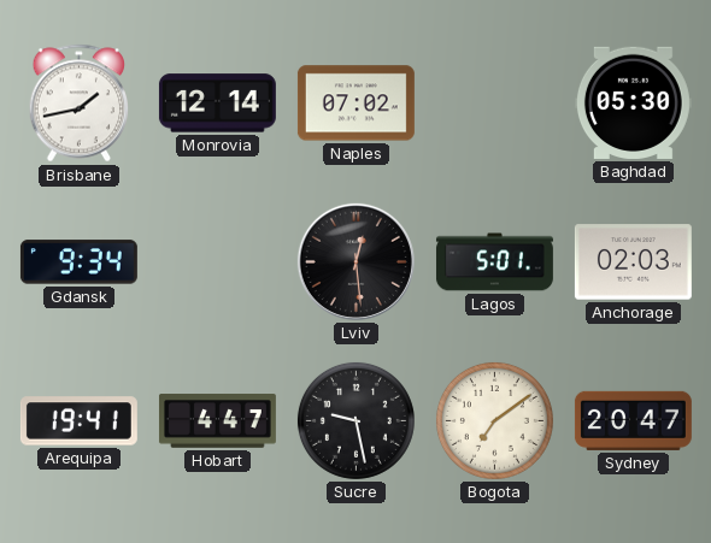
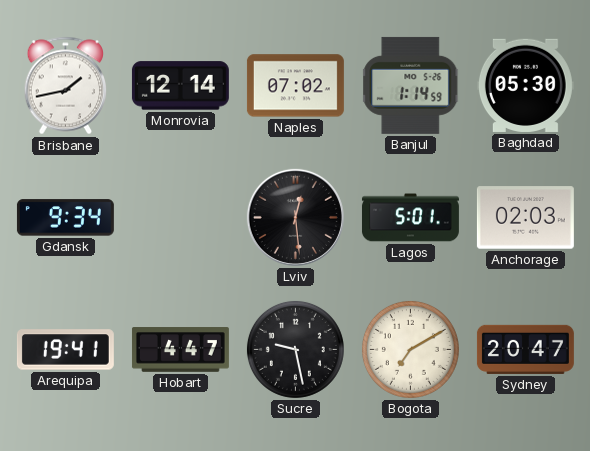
Banjul: none -> 1:14
Bogota: 7:09 -> 7:10
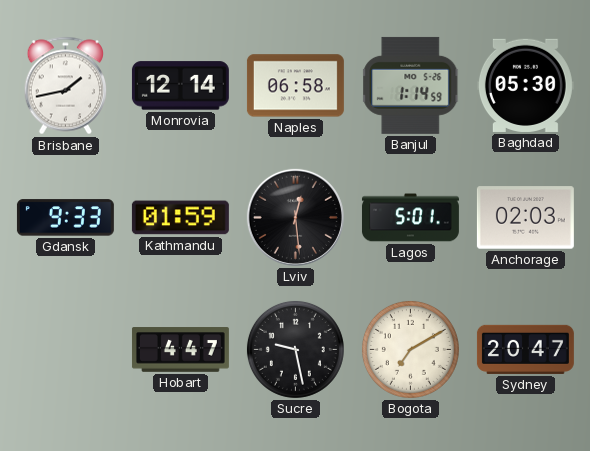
Naples: 07:02 -> 06:58
Gdansk: 9:34 -> 9:33
Kathmandu: none -> 01:59
Arequipa: 19:41 -> none
